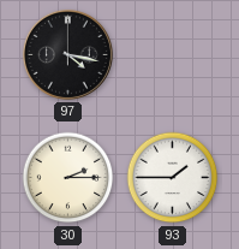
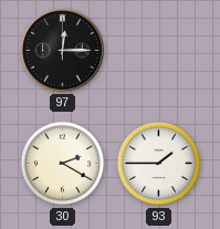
97: 4:17 -> 12:15
30: 2:15 -> 2:20
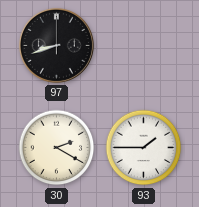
97: 12:15 -> 8:42
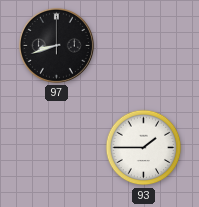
30: 2:20 -> none
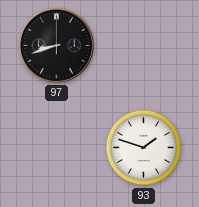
93: 1:45 -> 1:48
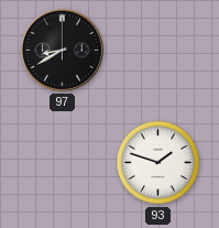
97: 8:42 -> 8:40
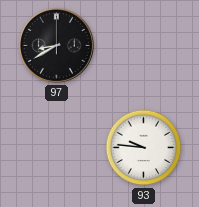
93: 1:48 -> 9:46
